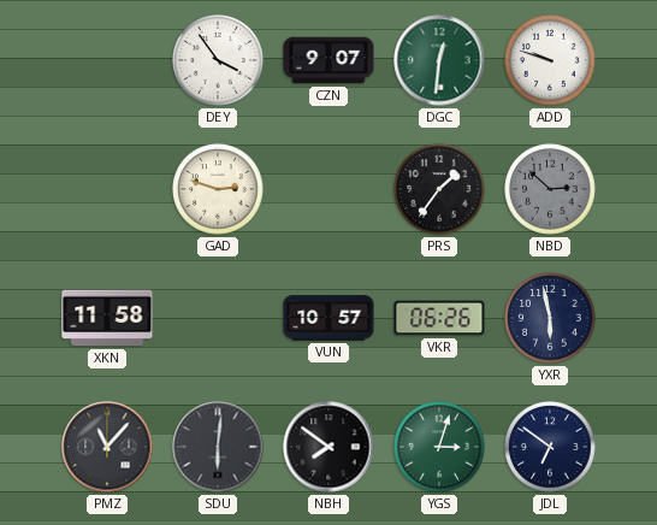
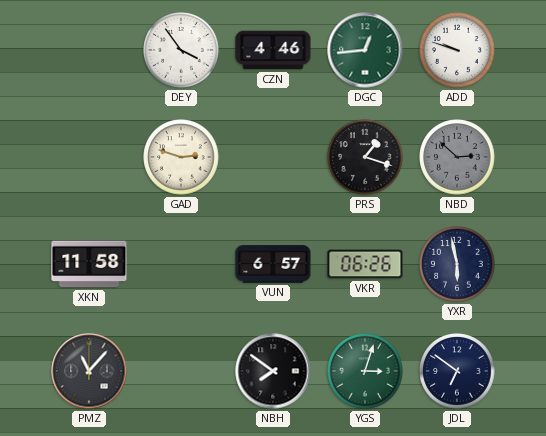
CZN: 9:07 -> 4:46
DGC: 12:31 -> 12:44
PRS: 1:36 -> 1:18
VUN: 10:57 -> 6:57
SDU: 6:01 -> none
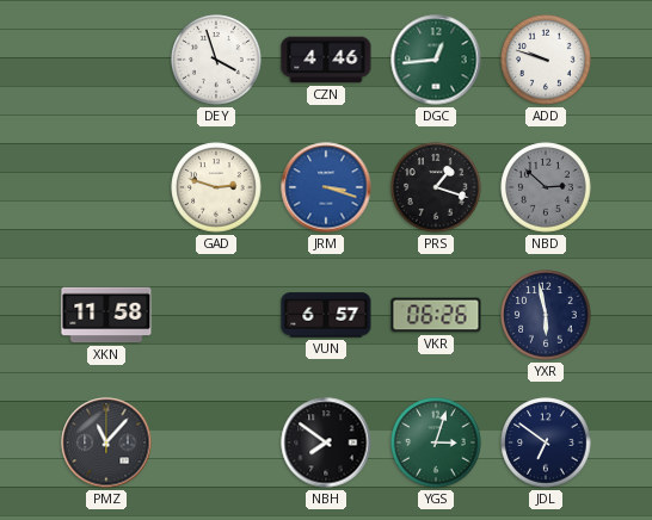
DEY: 3:54 -> 3:57
JRM: none -> 3:18
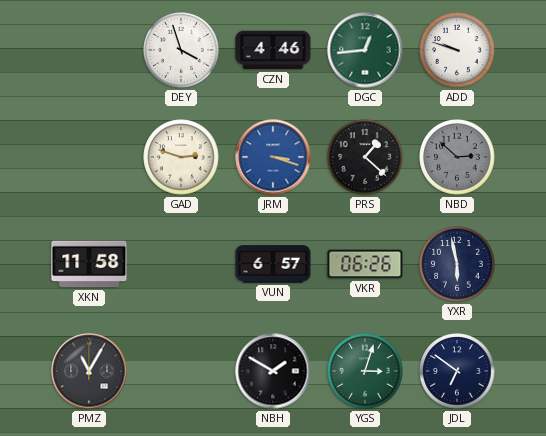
PRS: 1:18 -> 1:22
PMZ: 11:07 -> 11:05
NBH: 7:51 -> 1:50
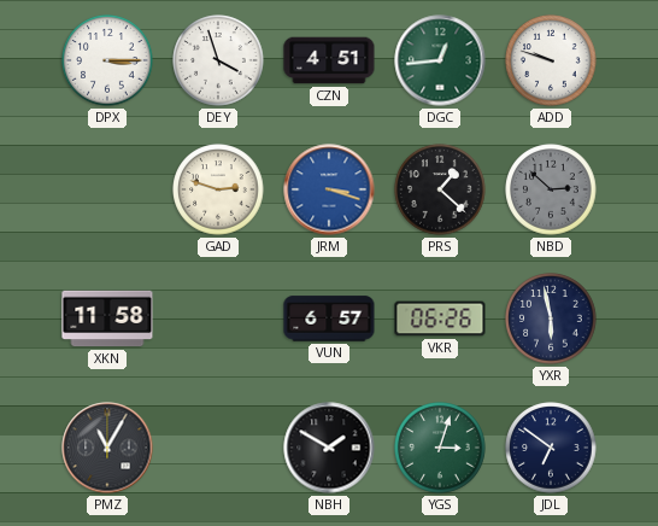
DPX: none -> 3:15
CZN: 4:46 -> 4:51
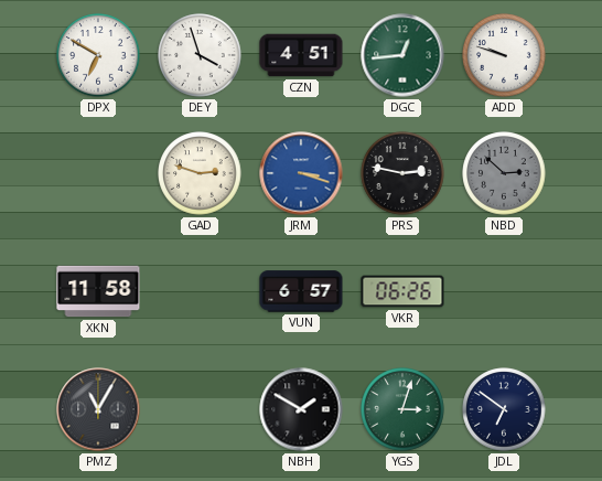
DPX: 3:15 -> 6:50
PRS: 1:22 -> 2:47
YXR: 5:58 -> none
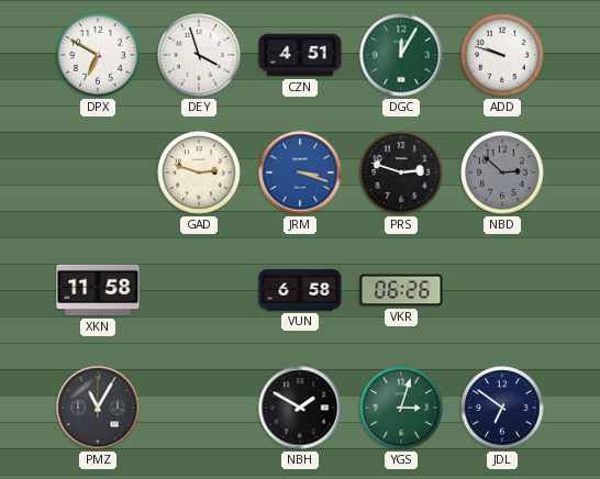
DGC: 12:44 -> 12:05
PRS: 2:47 -> 2:48
VUN: 6:57 -> 6:58
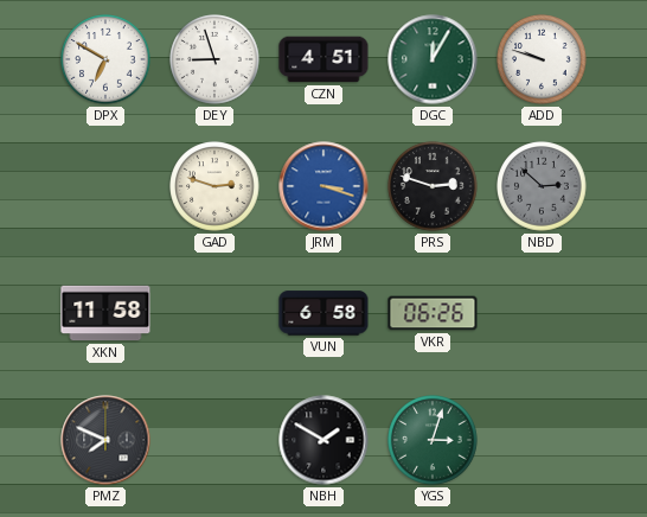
DEY: 3:57 -> 8:57
PMZ: 11:05 -> 7:49
JDL: 6:51 -> none
